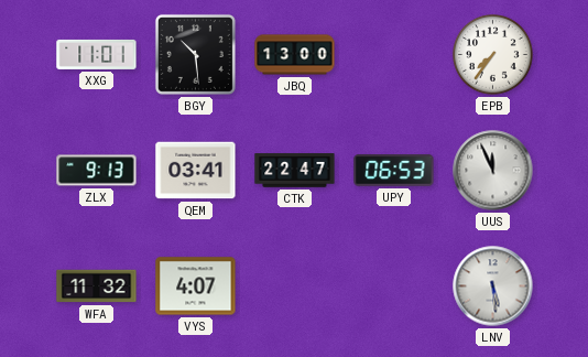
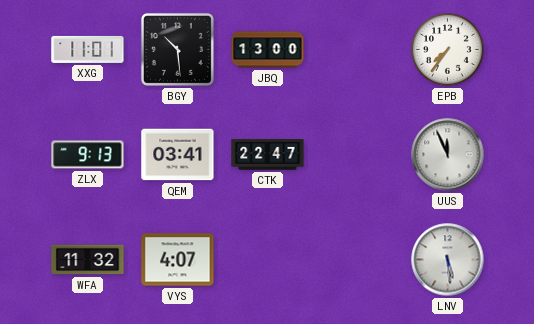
UPY: 06:53 -> none
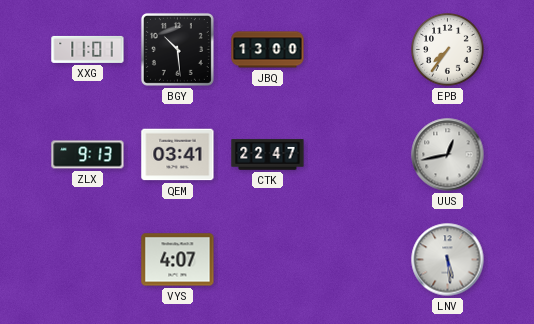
UUS: 11:56 -> 12:43
WFA: 11:32 -> none
